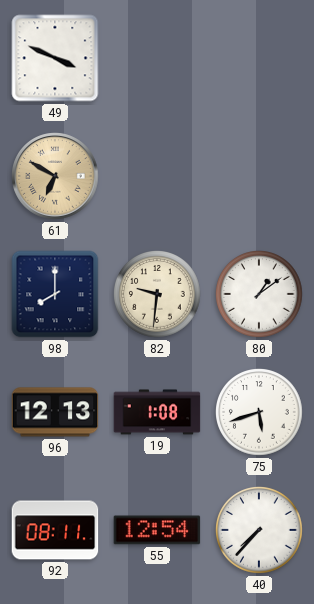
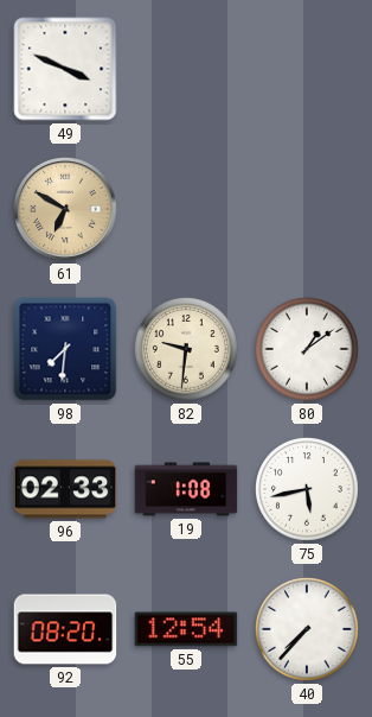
98: 8:00 -> 7:31
96: 12:13 -> 02:33
75: 5:42 -> 5:43
92: 08:11 -> 08:20
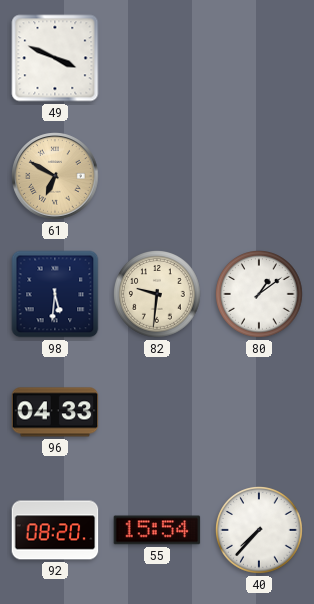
98: 7:31 -> 5:31
96: 02:33 -> 04:33
19: 1:08 -> none
75: 5:43 -> none
55: 12:54 -> 15:54
